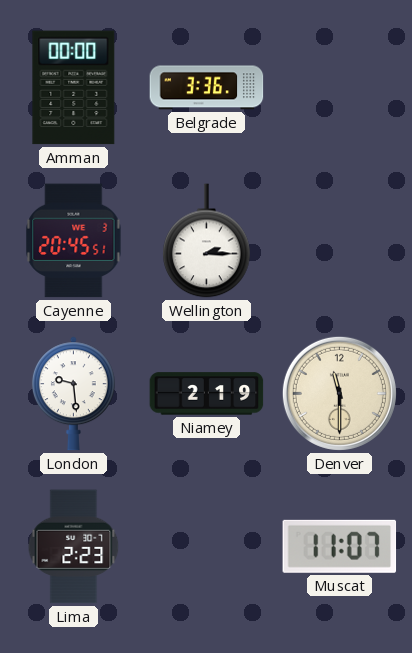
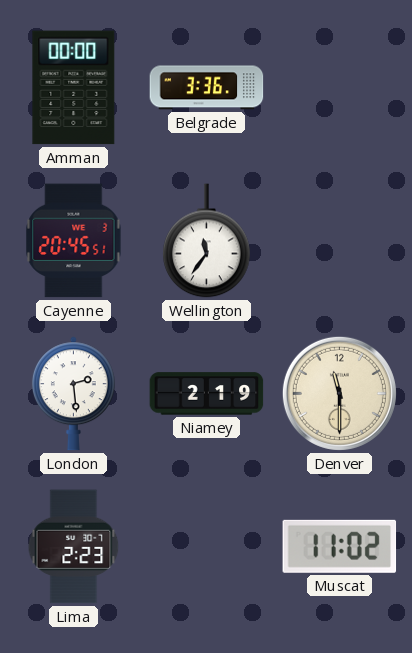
Wellington: 2:15 -> 11:36
London: 9:29 -> 2:29
Muscat: 11:07 -> 11:02
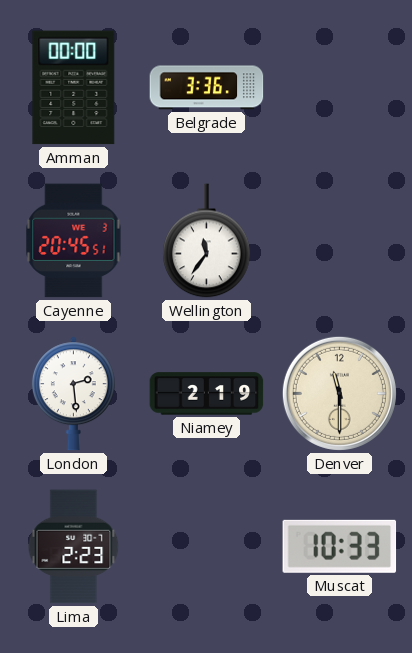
Muscat: 11:02 -> 10:33
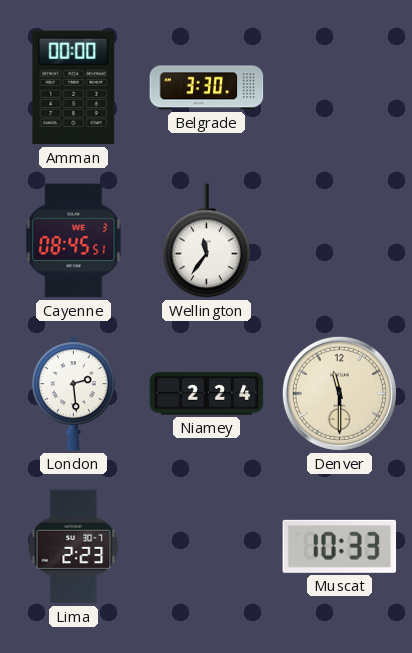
Belgrade: 3:36 -> 3:30
Cayenne: 20:45 -> 08:45
Niamey: 2:19 -> 2:24
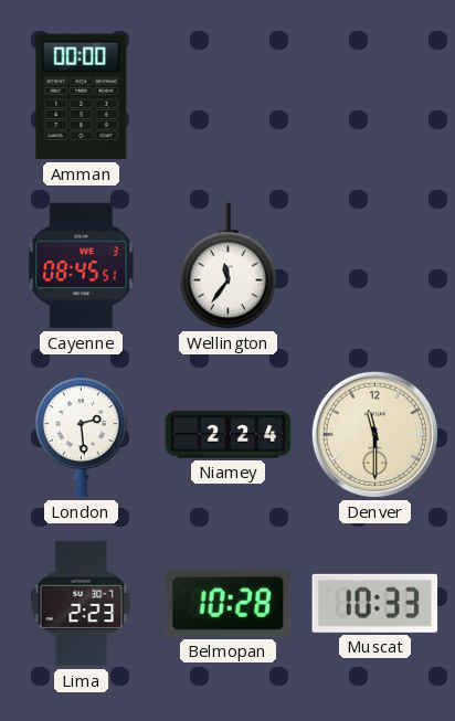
Belgrade: 3:30 -> none
Belmopan: none -> 10:28
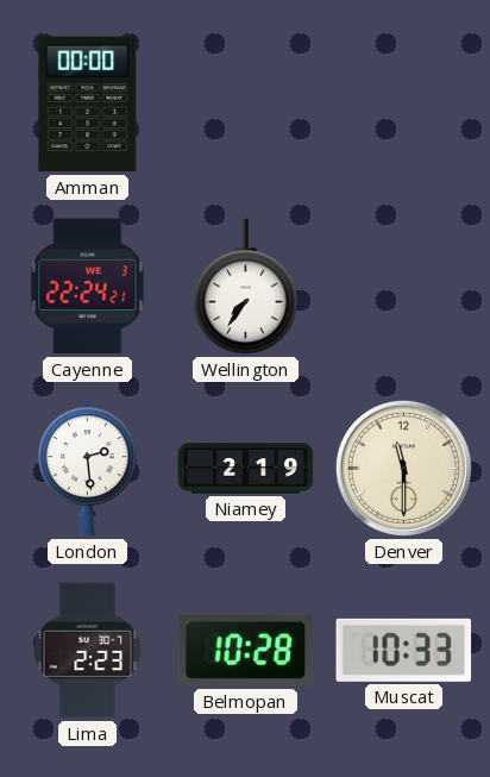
Cayenne: 08:45 -> 22:24
Wellington: 11:36 -> 7:36
Niamey: 2:24 -> 2:19
